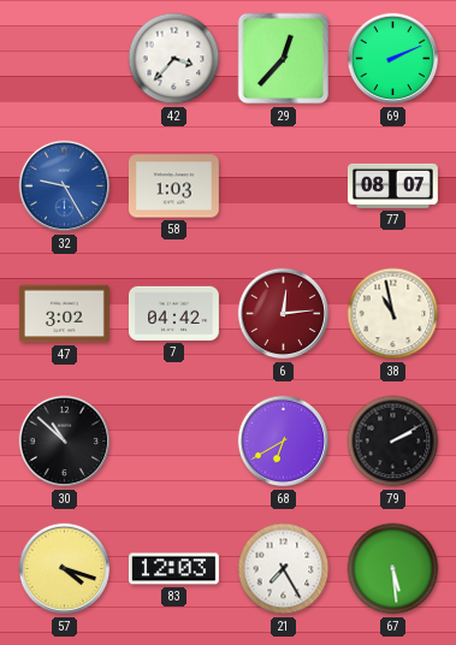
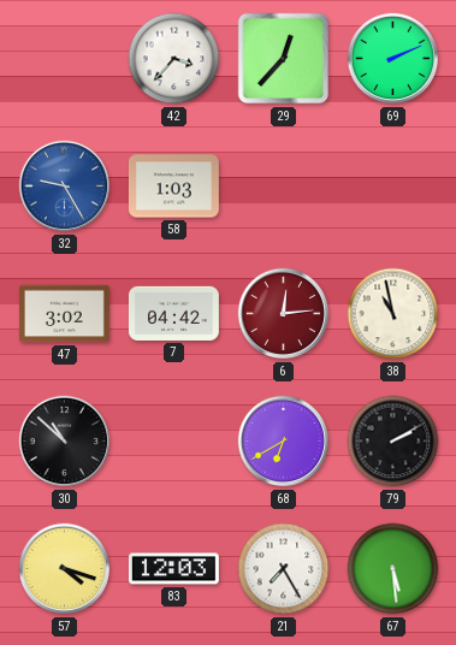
77: 08:07 -> none
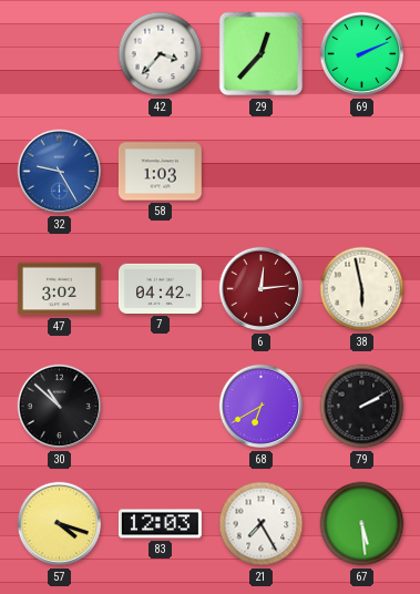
38: 10:58 -> 5:58
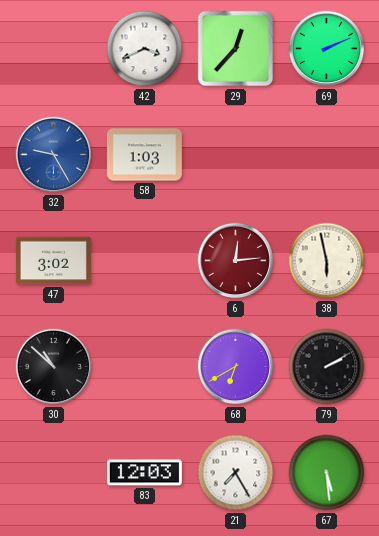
42: 3:37 -> 3:41
7: 04:42 -> none
57: 4:18 -> none
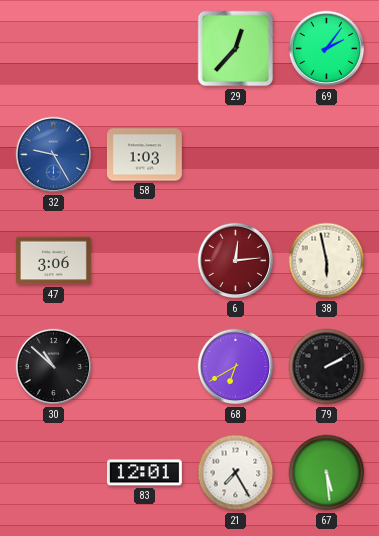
42: 3:41 -> none
69: 2:11 -> 2:06
47: 3:02 -> 3:06
83: 12:03 -> 12:01
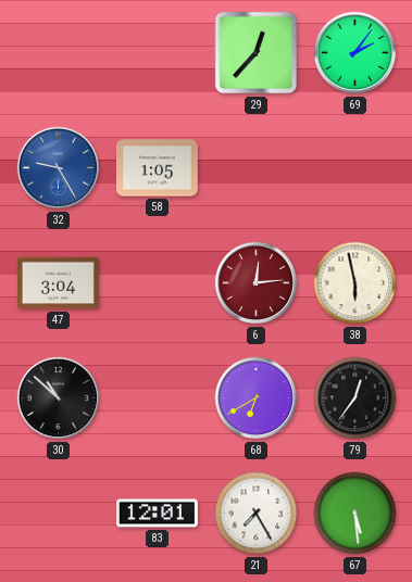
58: 1:03 -> 1:05
47: 3:06 -> 3:04
79: 2:10 -> 12:36
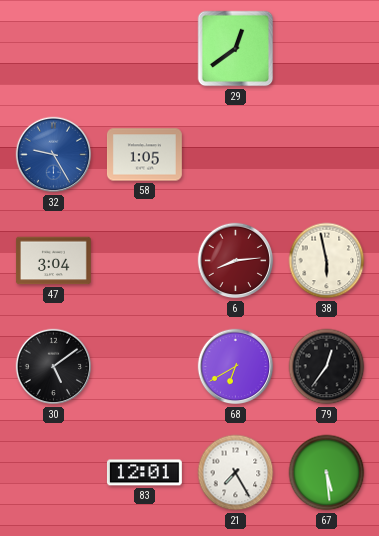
29: 12:37 -> 12:39
69: 2:06 -> none
6: 12:14 -> 8:14
30: 10:52 -> 5:09
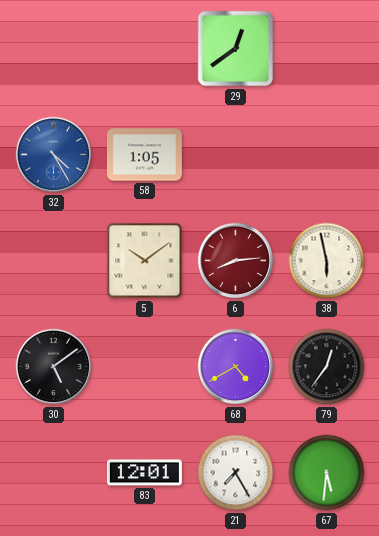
32: 9:25 -> 4:25
47: 3:04 -> none
5: none -> 10:09
68: 6:40 -> 4:40
67: 5:29 -> 5:31
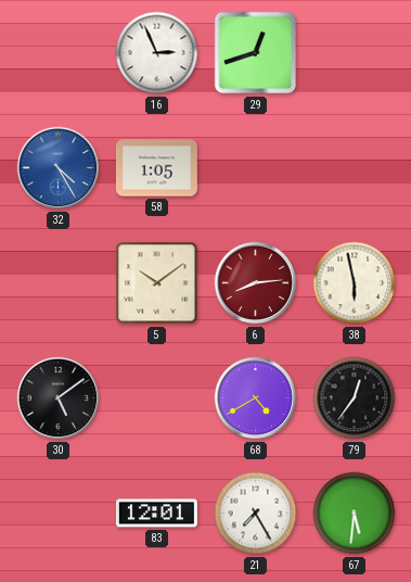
16: none -> 2:56
29: 12:39 -> 12:42
